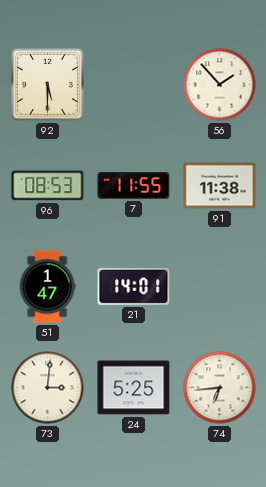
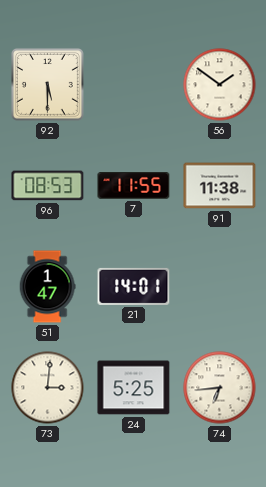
56: 1:53 -> 1:51
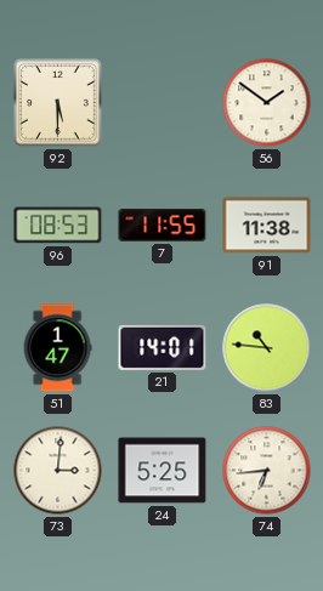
83: none -> 10:46
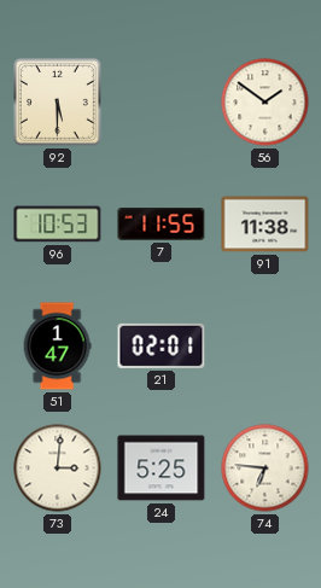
96: 08:53 -> 10:53
21: 14:01 -> 02:01
83: 10:46 -> none
74: 6:44 -> 6:46
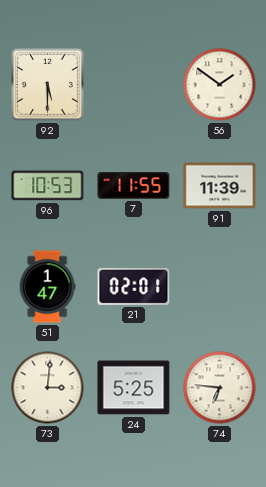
91: 11:38 -> 11:39
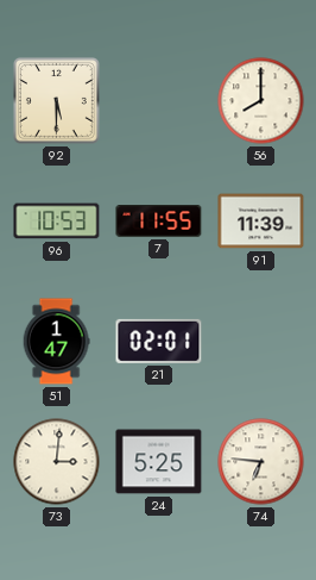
56: 1:51 -> 8:00
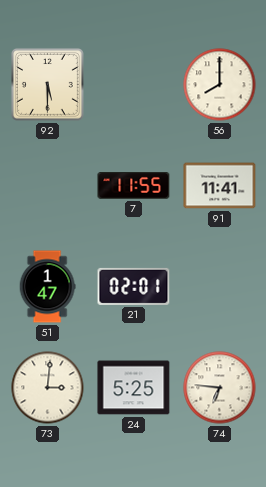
96: 10:53 -> none
91: 11:39 -> 11:41
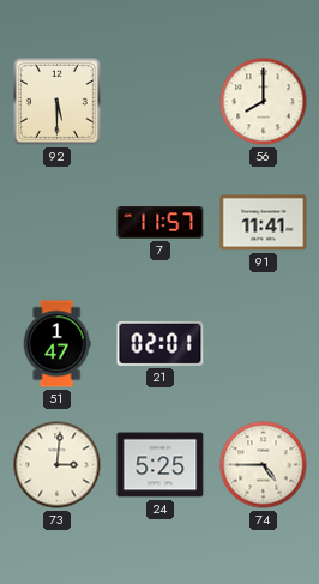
7: 11:55 -> 11:57
74: 6:46 -> 4:45
